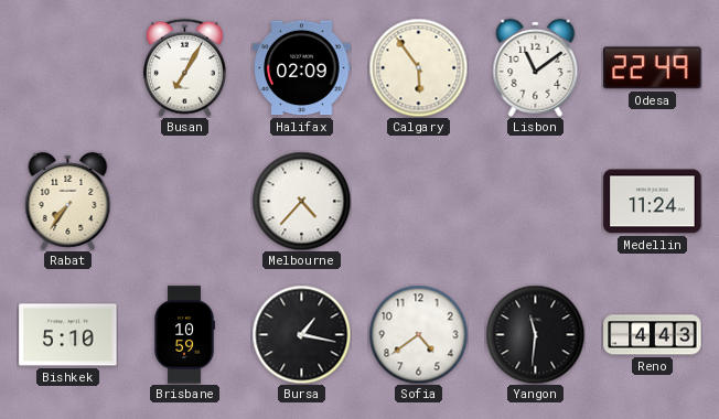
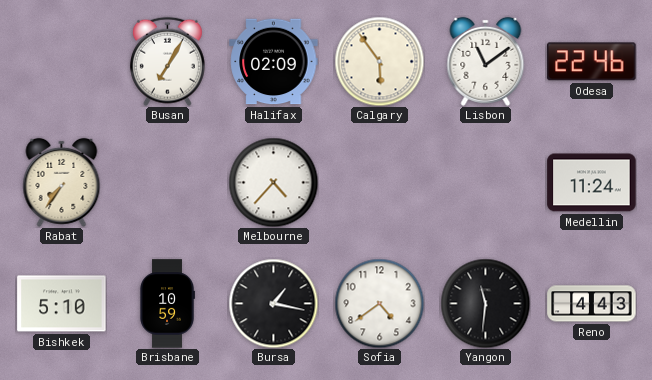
Odesa: 22:49 -> 22:46
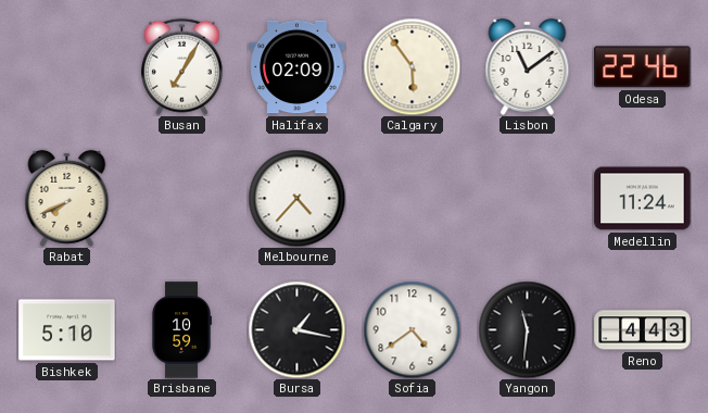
Rabat: 7:36 -> 7:41
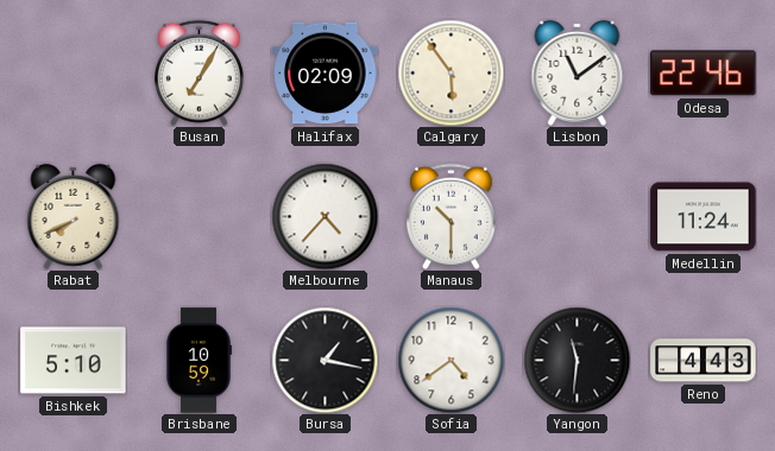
Manaus: none -> 10:30
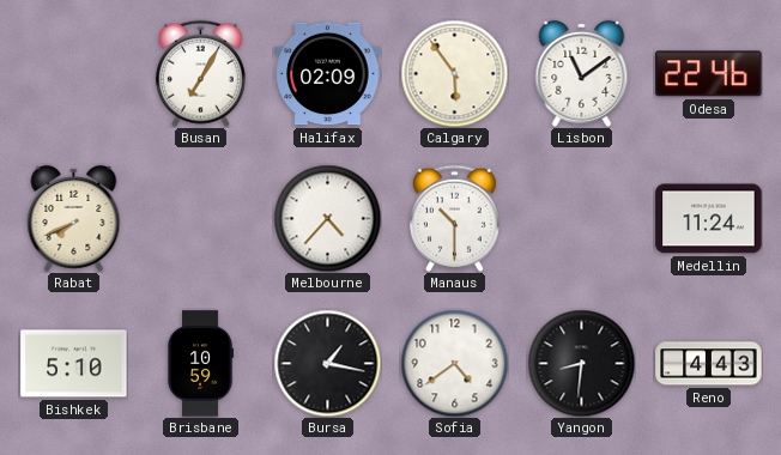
Yangon: 11:31 -> 8:31
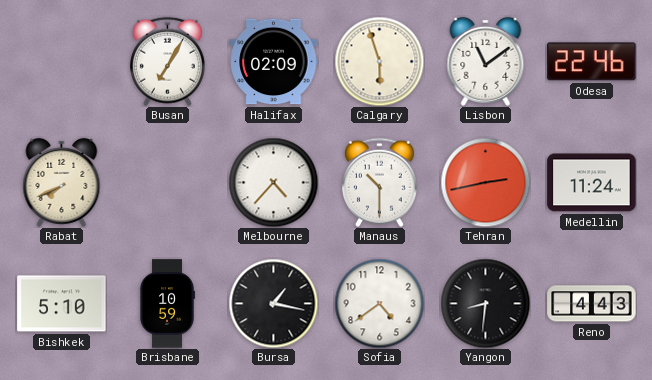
Calgary: 5:54 -> 5:57
Tehran: none -> 2:43
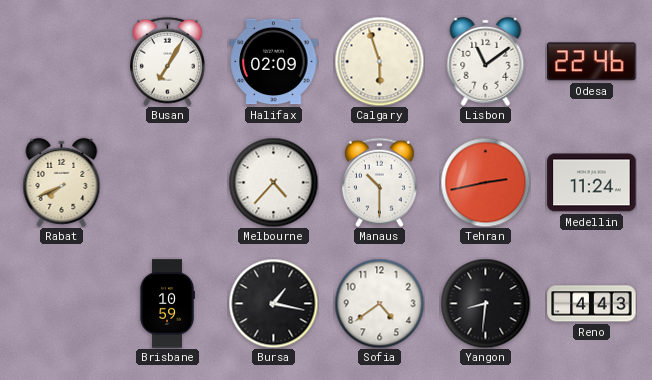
Bishkek: 5:10 -> none
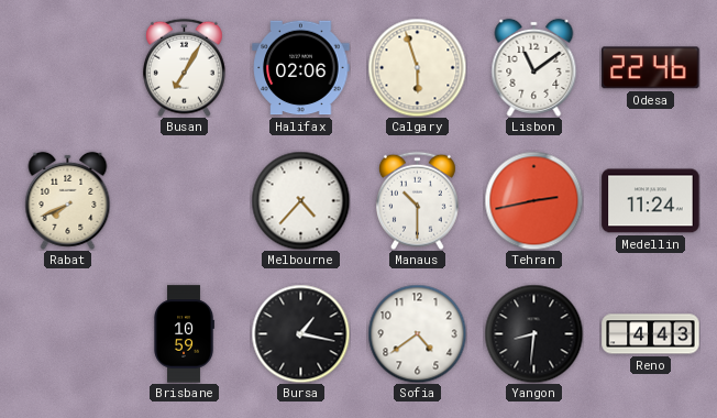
Halifax: 02:09 -> 02:06
